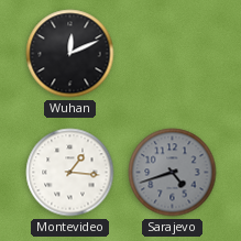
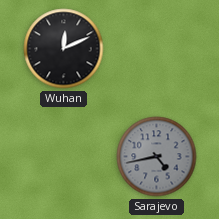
Montevideo: 1:16 -> none
Sarajevo: 4:42 -> 4:43
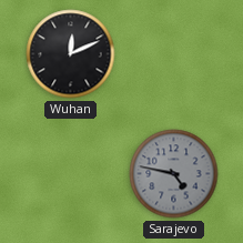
Sarajevo: 4:43 -> 4:47
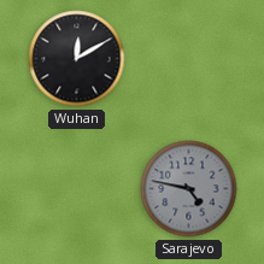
Wuhan: 12:11 -> 12:10
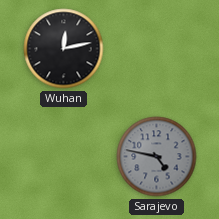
Wuhan: 12:10 -> 12:13
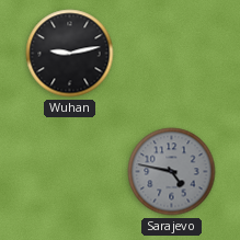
Wuhan: 12:13 -> 9:13
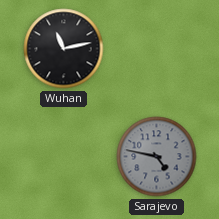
Wuhan: 9:13 -> 11:13
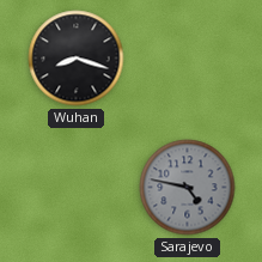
Wuhan: 11:13 -> 8:18
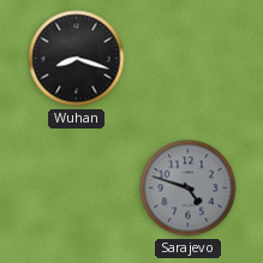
Sarajevo: 4:47 -> 4:48
